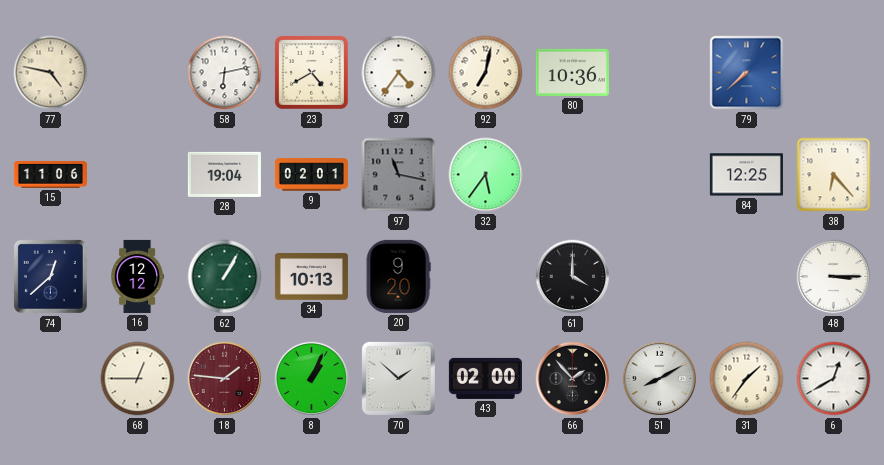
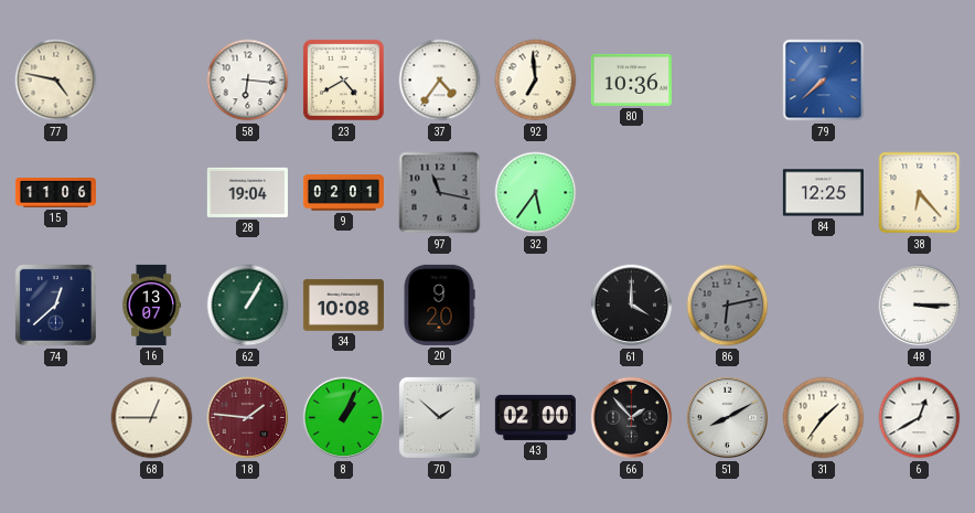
58: 6:13 -> 6:16
92: 7:02 -> 6:59
16: 12:12 -> 13:07
34: 10:13 -> 10:08
86: none -> 6:13
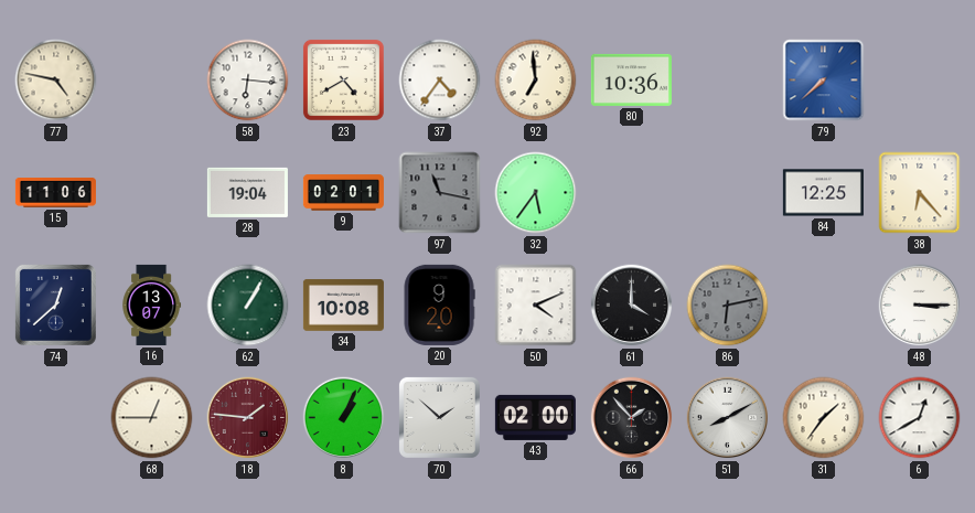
50: none -> 4:11
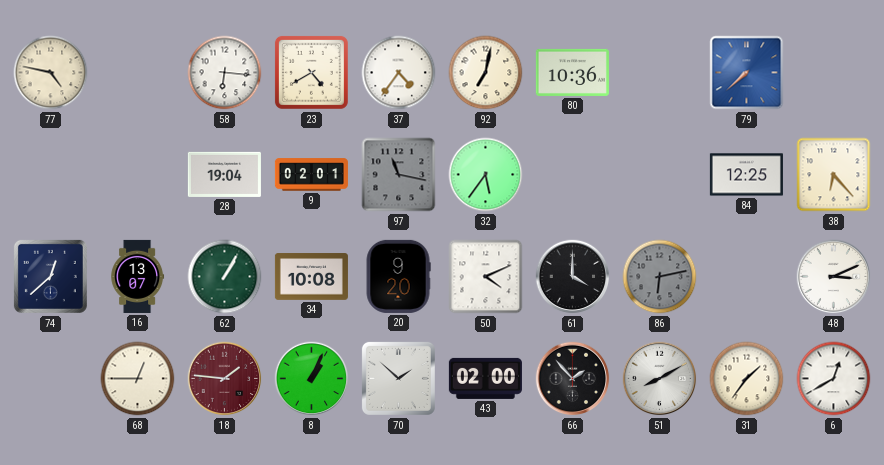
92: 6:59 -> 7:02
15: 11:06 -> none
48: 3:15 -> 3:11
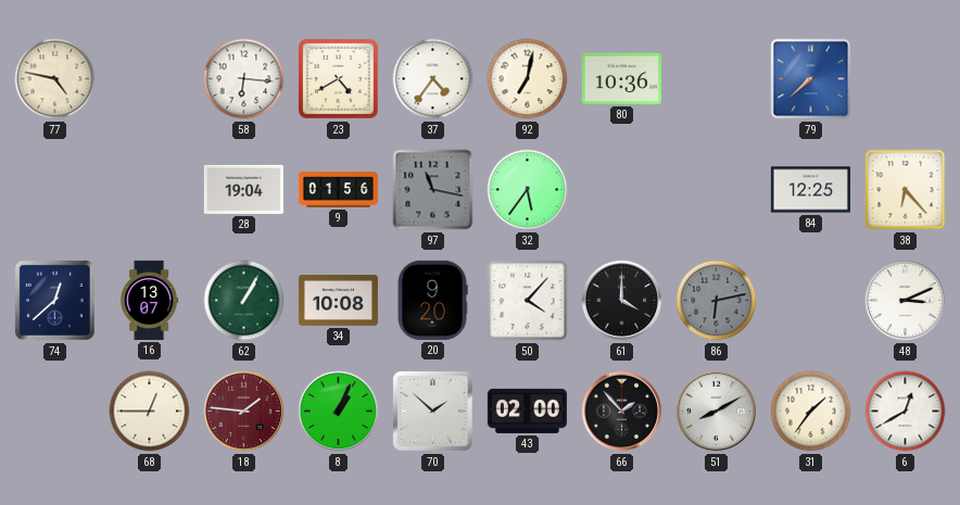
9: 02:01 -> 01:56
50: 4:11 -> 4:07
